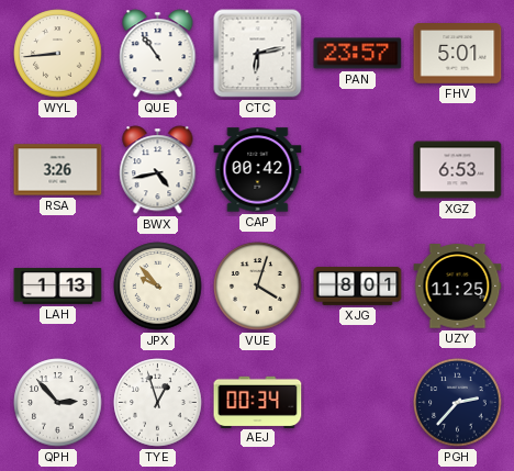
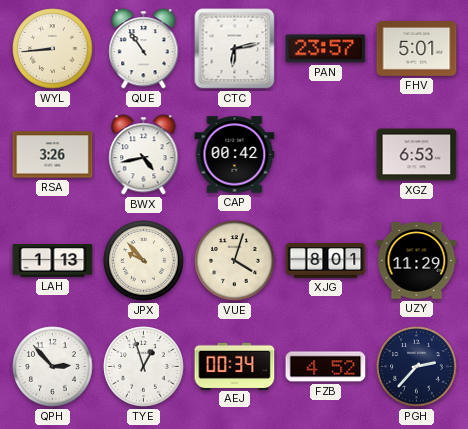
UZY: 11:25 -> 11:29
FZB: none -> 4:52
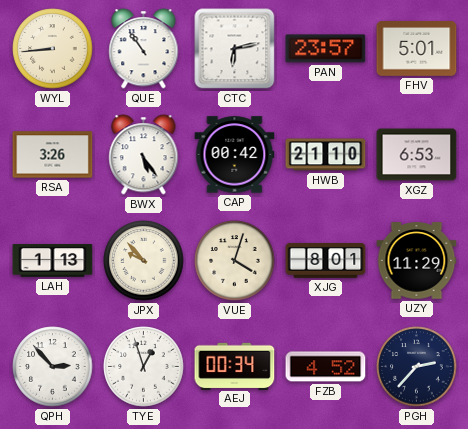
BWX: 4:43 -> 5:24
HWB: none -> 21:10
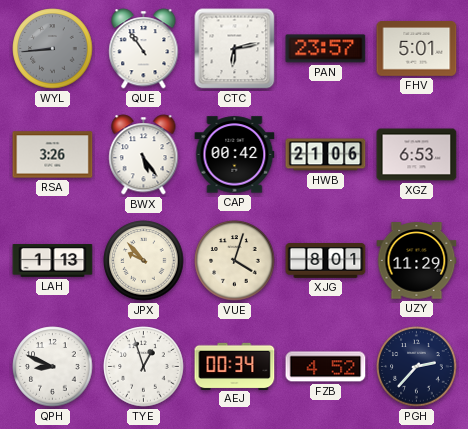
WYL dial: cream -> grey
HWB: 21:10 -> 21:06
QPH: 2:53 -> 8:49
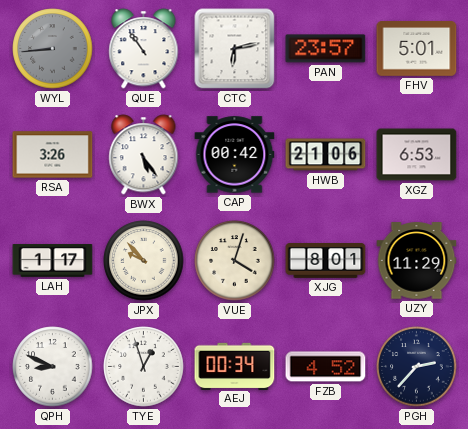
LAH: 1:13 -> 1:17
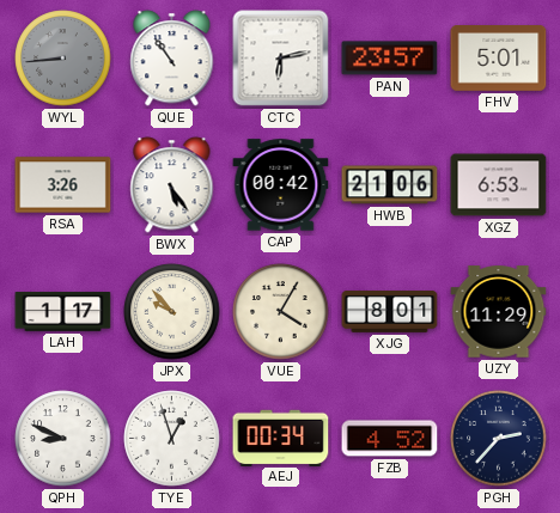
VUE: 4:03 -> 4:05
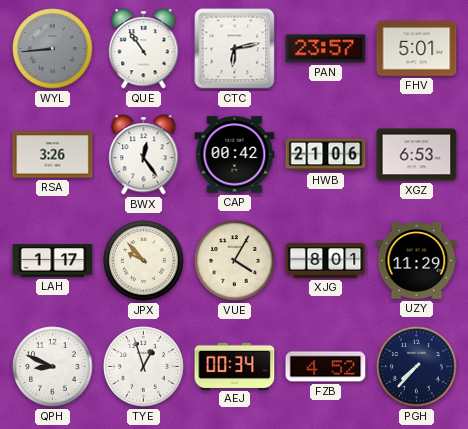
BWX: 5:24 -> 12:24
PGH: 2:37 -> 7:37
